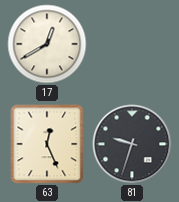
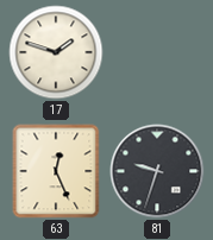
17: 12:40 -> 1:48
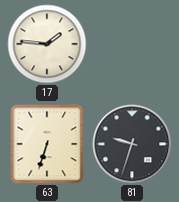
17: 1:48 -> 1:46
63: 12:26 -> 6:33
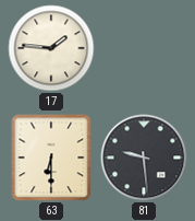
63: 6:33 -> 6:30
81: 9:33 -> 9:29
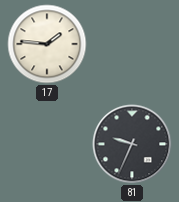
63: 6:30 -> none
81: 9:29 -> 9:34
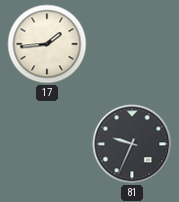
17: 1:46 -> 1:44
